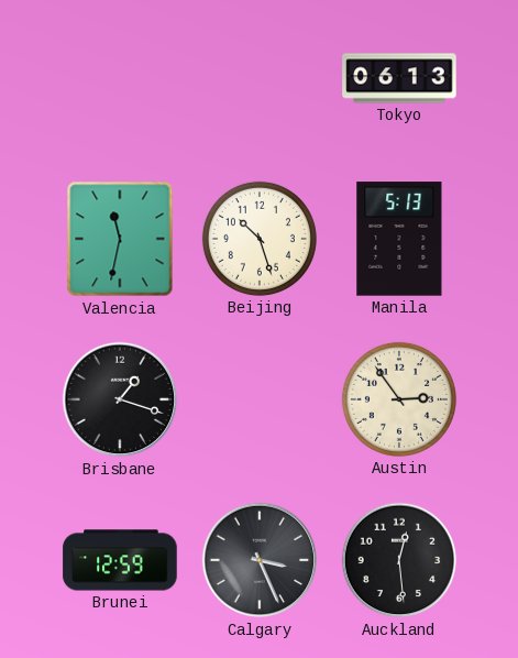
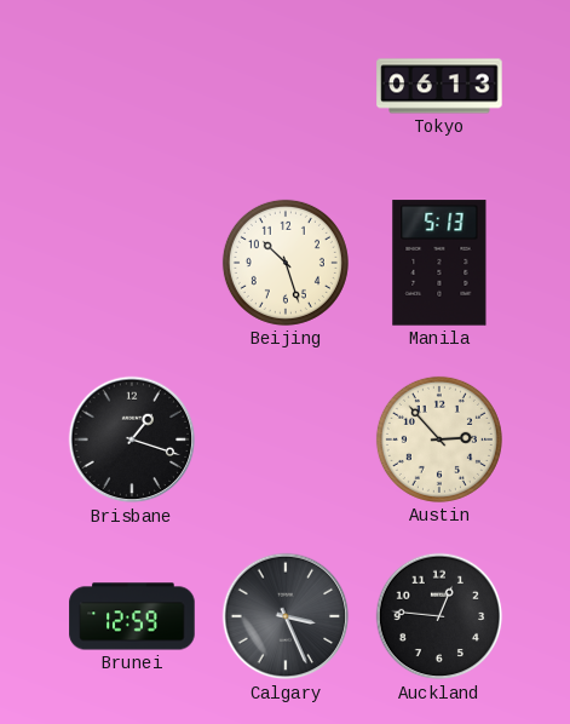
Valencia: 11:32 -> none
Austin: 2:54 -> 2:53
Auckland: 12:29 -> 12:46
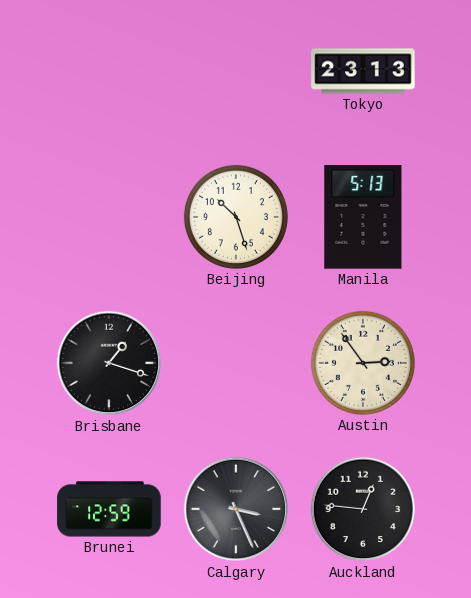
Tokyo: 06:13 -> 23:13
Austin: 2:53 -> 2:54
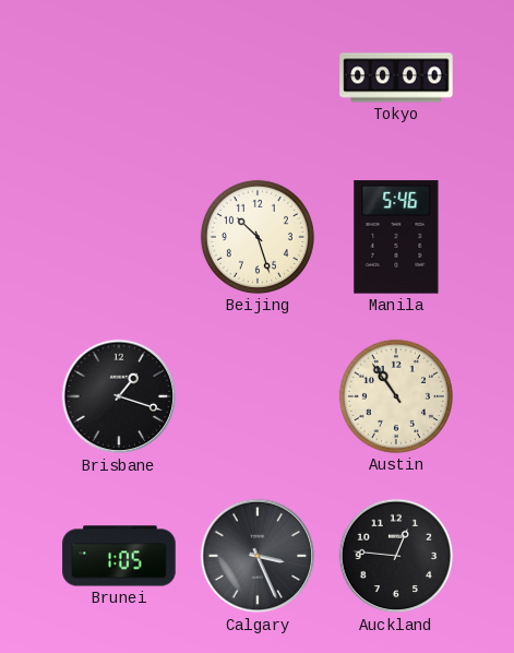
Tokyo: 23:13 -> 00:00
Manila: 5:13 -> 5:46
Austin: 2:54 -> 10:54
Brunei: 12:59 -> 1:05
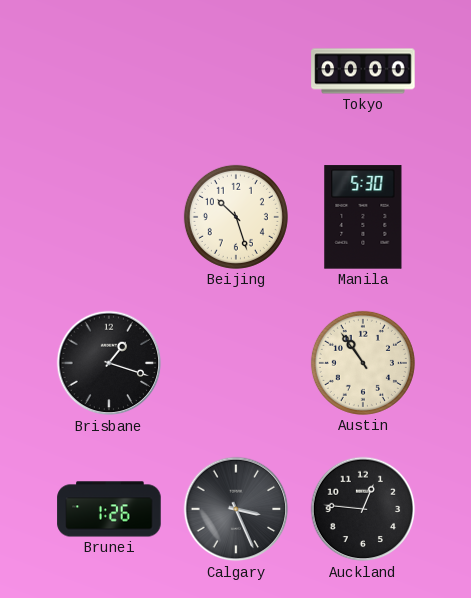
Manila: 5:46 -> 5:30
Brunei: 1:05 -> 1:26
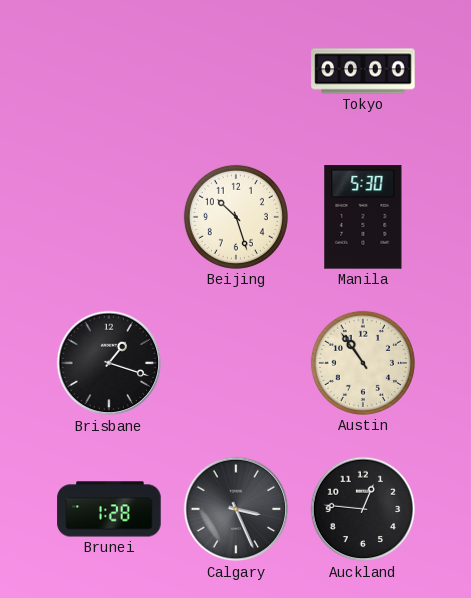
Brunei: 1:26 -> 1:28
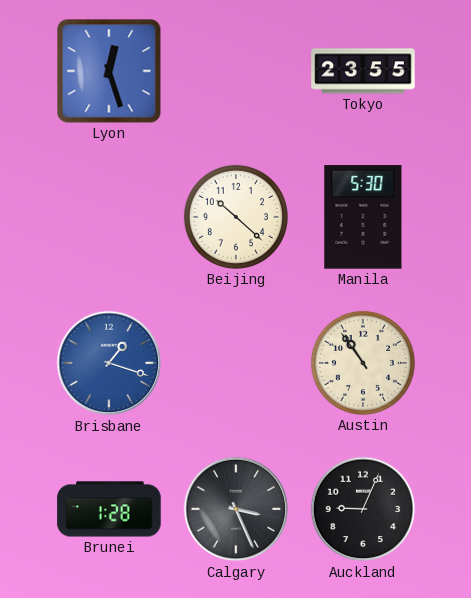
Lyon: none -> 12:27
Tokyo: 00:00 -> 23:55
Beijing: 10:27 -> 10:22
Brisbane dial: black -> blue
Auckland: 12:46 -> 9:04
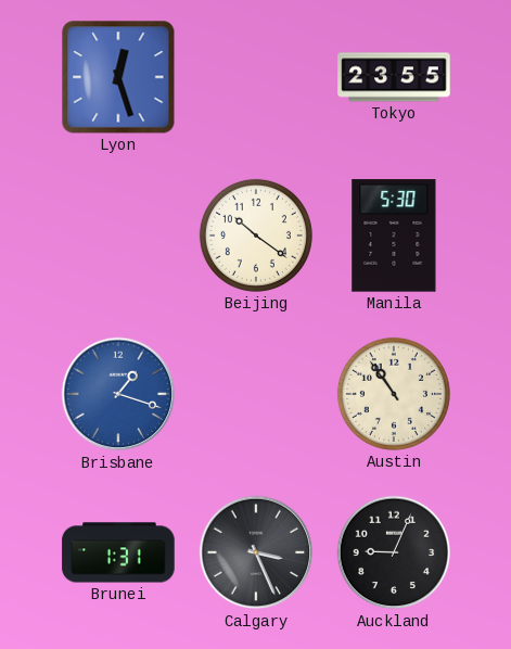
Beijing: 10:22 -> 10:21
Brunei: 1:28 -> 1:31
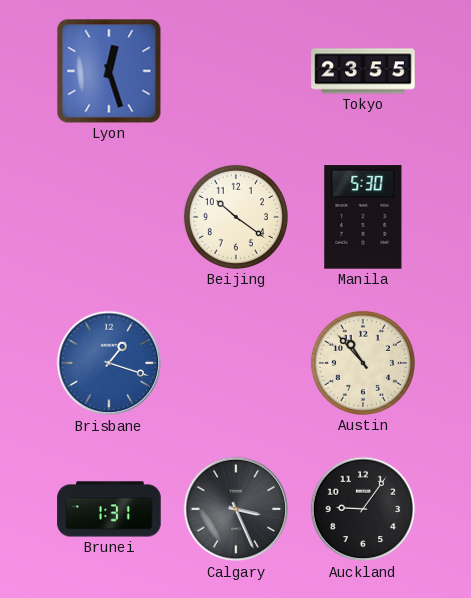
Austin: 10:54 -> 10:53
Auckland: 9:04 -> 9:06
